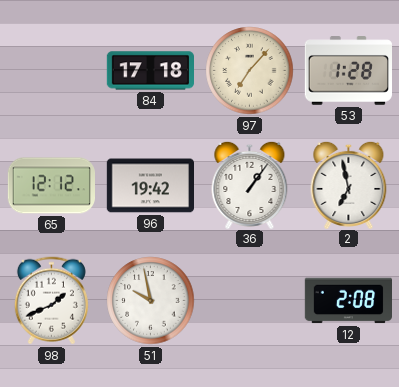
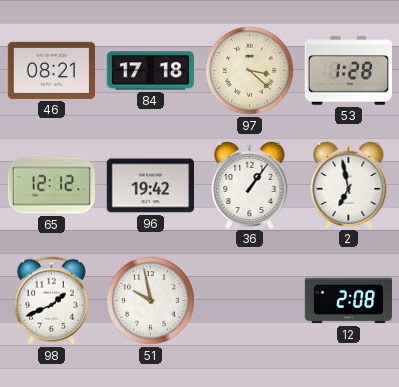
46: none -> 08:21
97: 7:07 -> 3:22
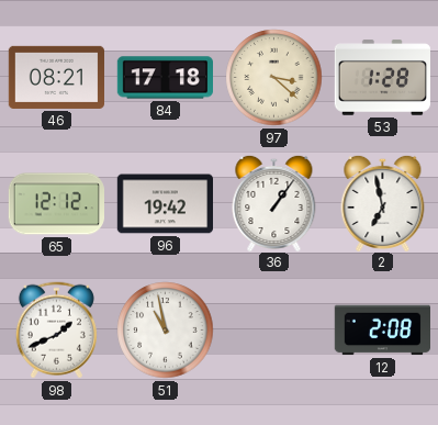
51: 9:58 -> 10:58
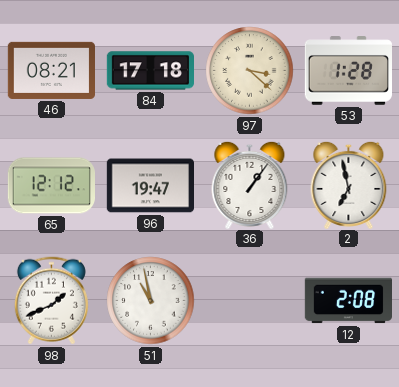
96: 19:42 -> 19:47
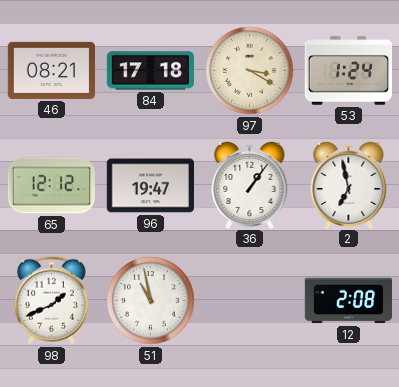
97: 3:22 -> 3:20
53: 1:28 -> 1:24
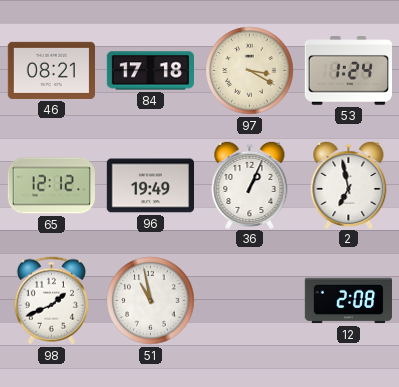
96: 19:47 -> 19:49
36: 1:06 -> 1:04
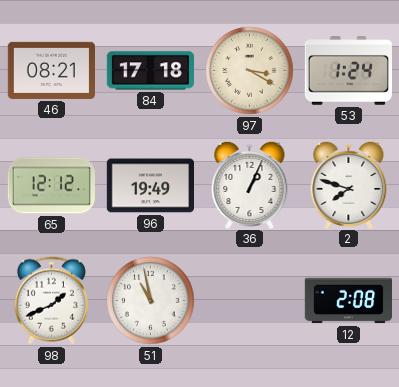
2: 6:58 -> 7:48
